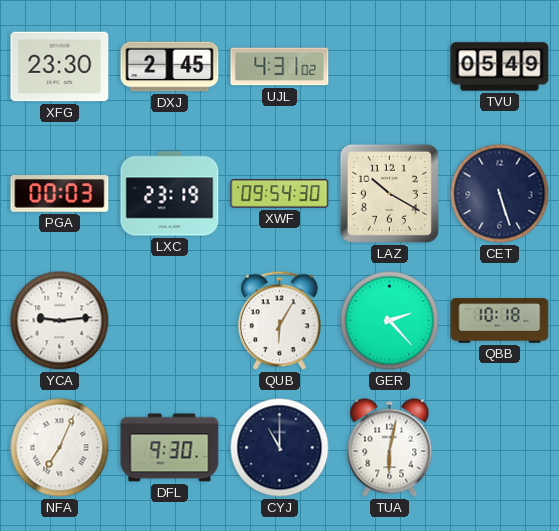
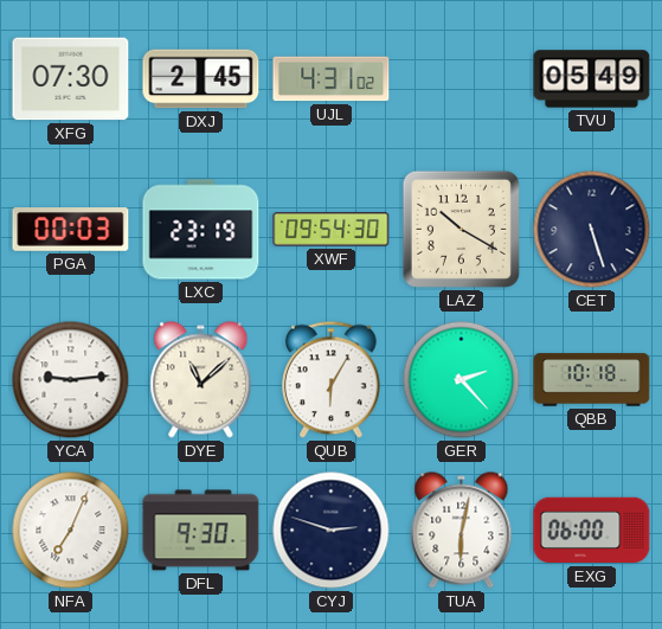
XFG: 23:30 -> 07:30
DYE: none -> 11:08
CYJ: 11:00 -> 2:48
EXG: none -> 06:00
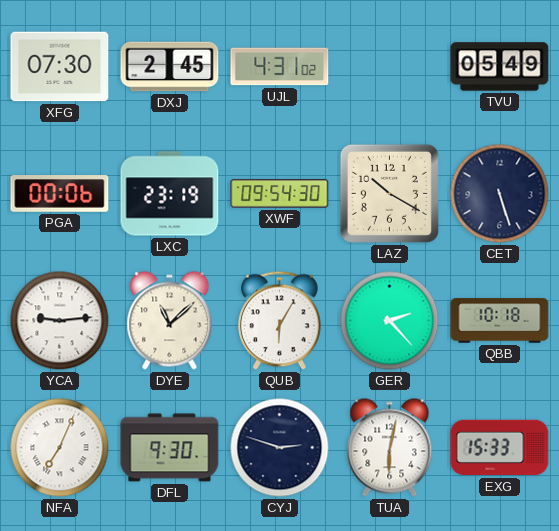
PGA: 00:03 -> 00:06
EXG: 06:00 -> 15:33
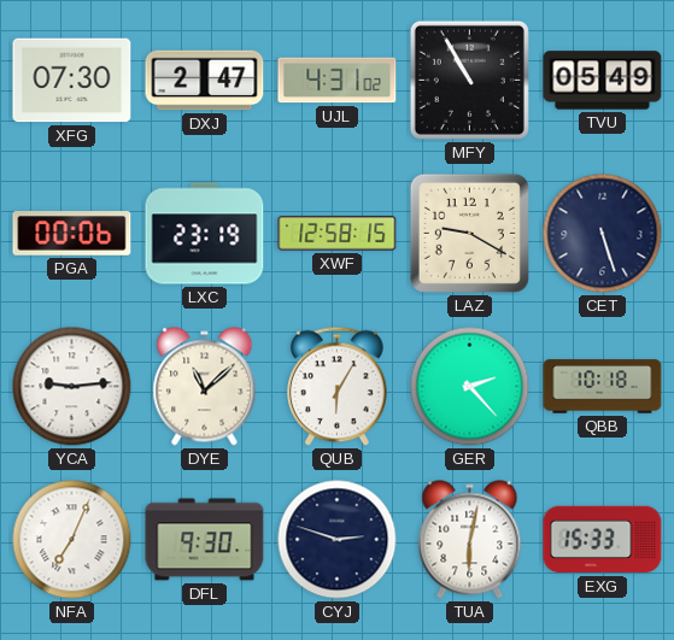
DXJ: 2:45 -> 2:47
MFY: none -> 10:55
XWF: 09:54 -> 12:58
LAZ: 10:20 -> 9:20
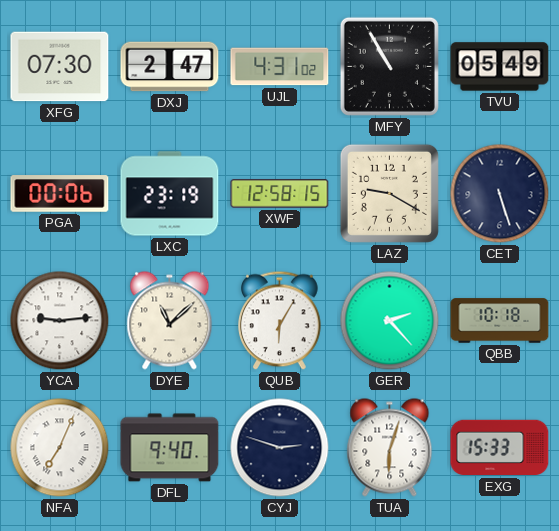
DFL: 9:30 -> 9:40
TUA: 6:02 -> 6:03
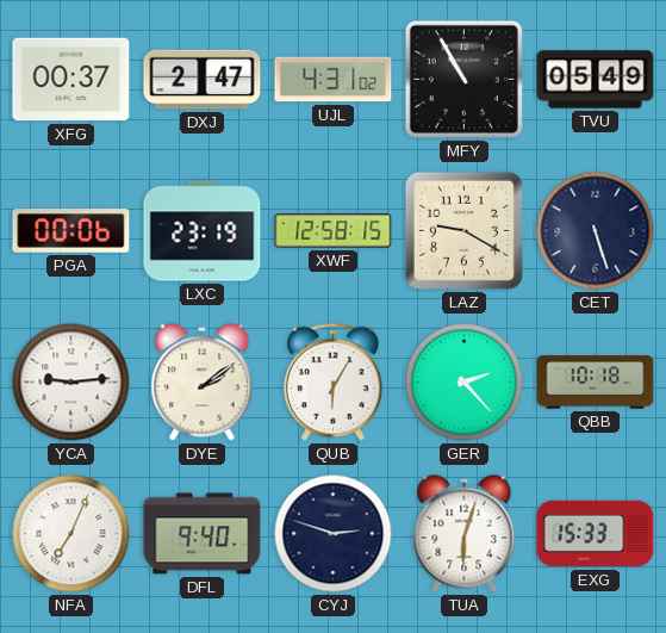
XFG: 07:30 -> 00:37
DYE: 11:08 -> 2:09
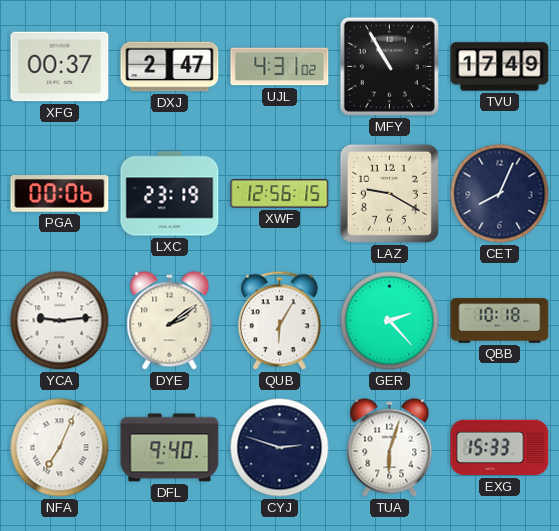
TVU: 05:49 -> 17:49
XWF: 12:58 -> 12:56
CET: 5:27 -> 8:04
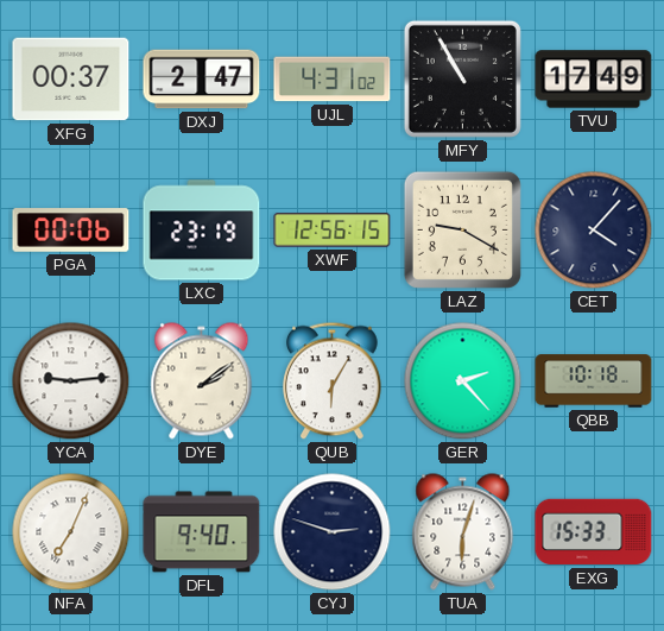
CET: 8:04 -> 4:07
